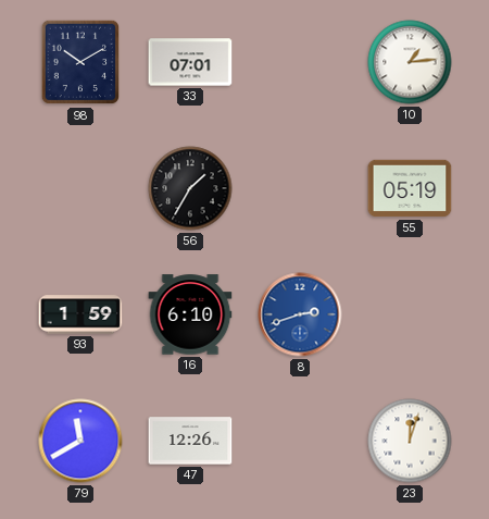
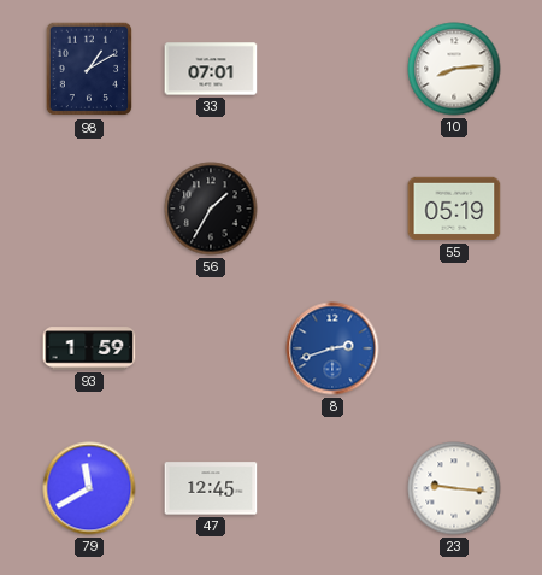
98: 10:10 -> 1:10
10: 1:14 -> 8:14
16: 6:10 -> none
47: 12:26 -> 12:45
23: 12:03 -> 9:16
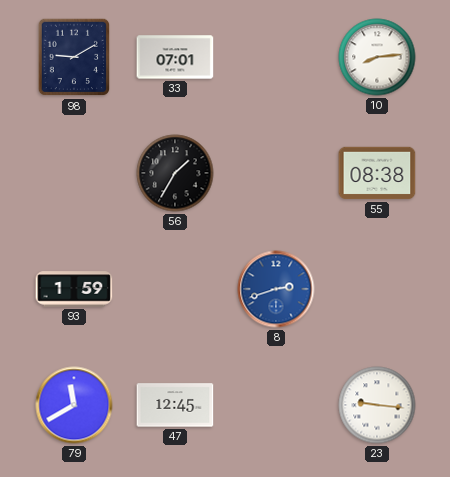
98: 1:10 -> 9:10
55: 05:19 -> 08:38
